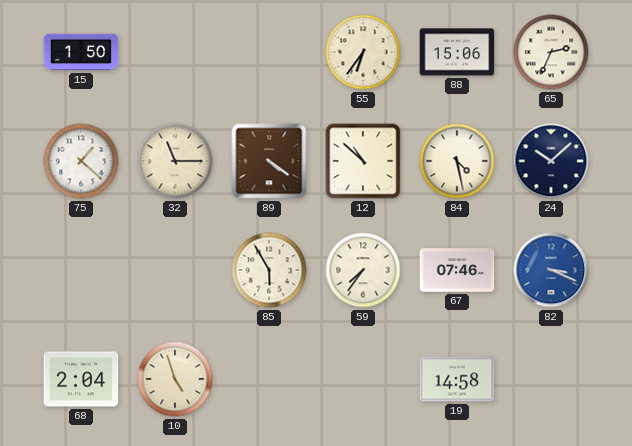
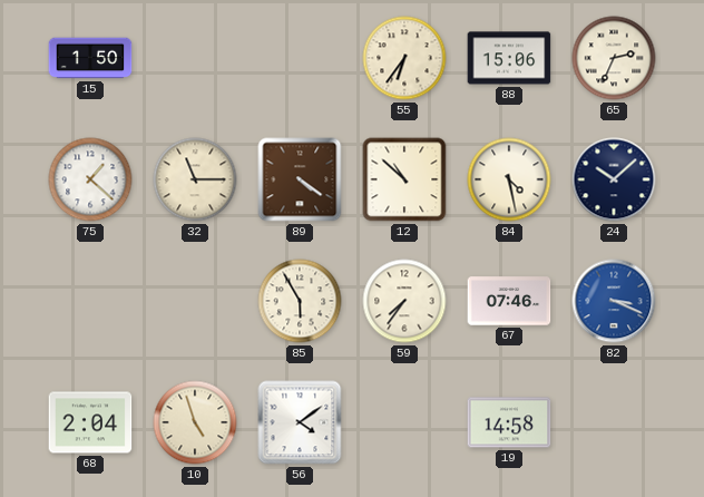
56: none -> 4:09
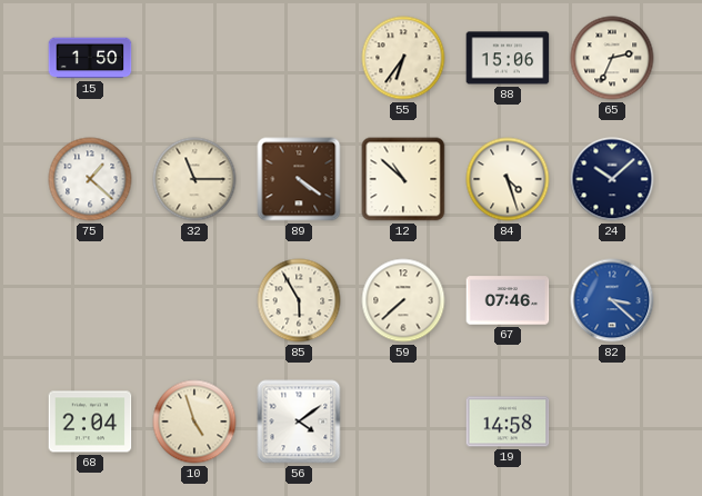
84: 4:28 -> 4:27
59: 7:36 -> 7:38
82: 3:19 -> 3:22
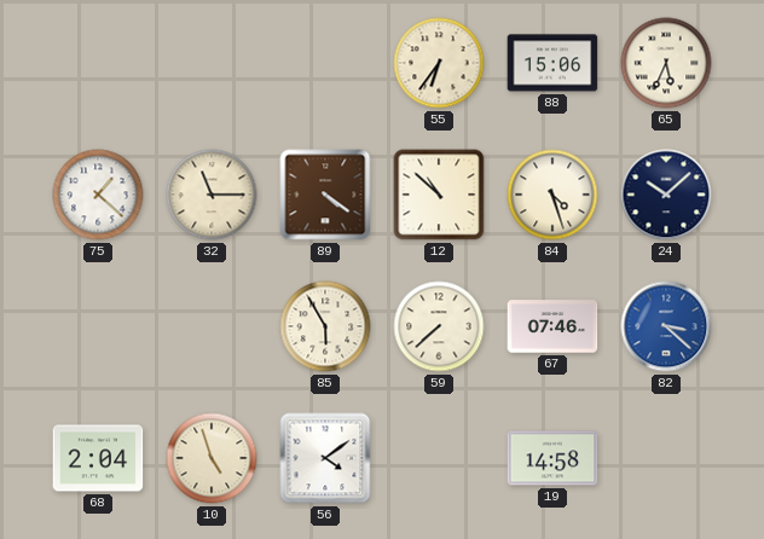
15: 1:50 -> none
65: 2:34 -> 5:34
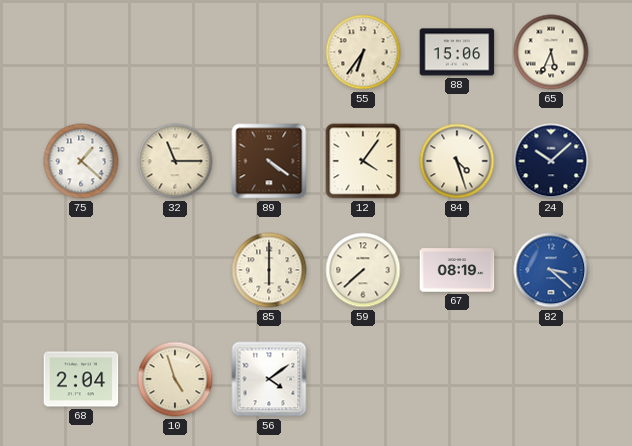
12: 10:52 -> 4:06
85: 5:55 -> 6:00
67: 07:46 -> 08:19
19: 14:58 -> none
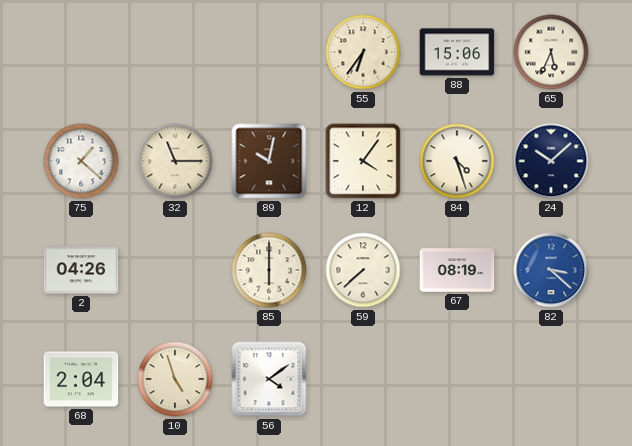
89: 4:21 -> 10:02
2: none -> 04:26
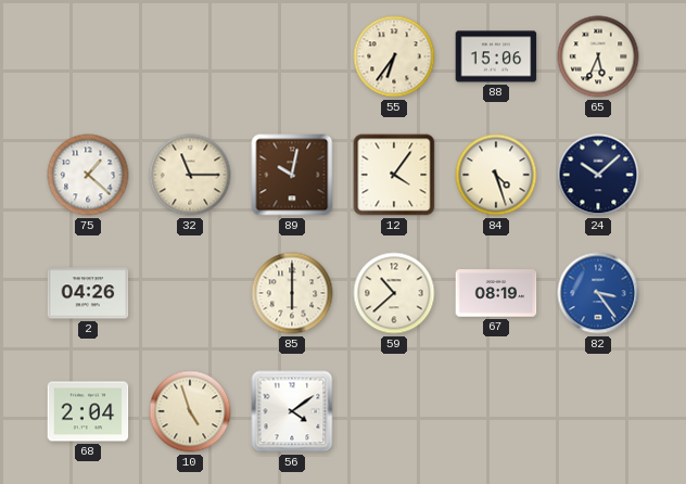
59: 7:38 -> 10:38
82: 3:22 -> 3:24
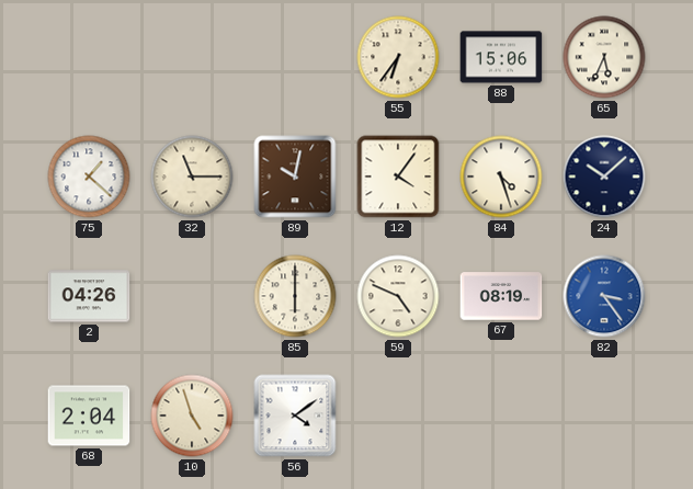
59: 10:38 -> 4:49
